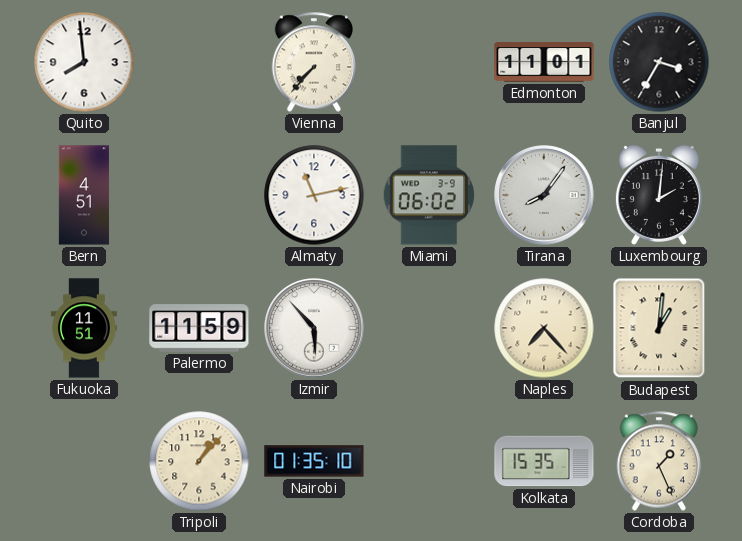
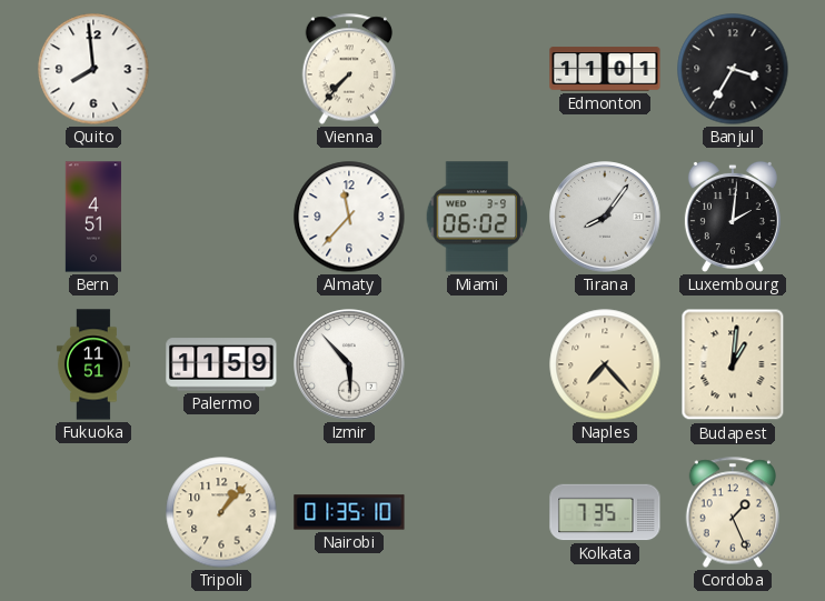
Almaty: 11:13 -> 11:37
Kolkata: 15:35 -> 7:35
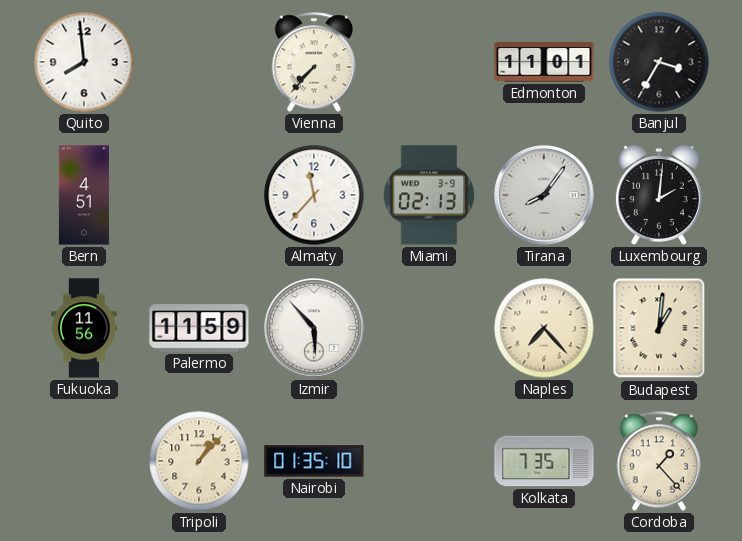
Miami: 06:02 -> 02:13
Fukuoka: 11:51 -> 11:56
Cordoba: 1:26 -> 1:23
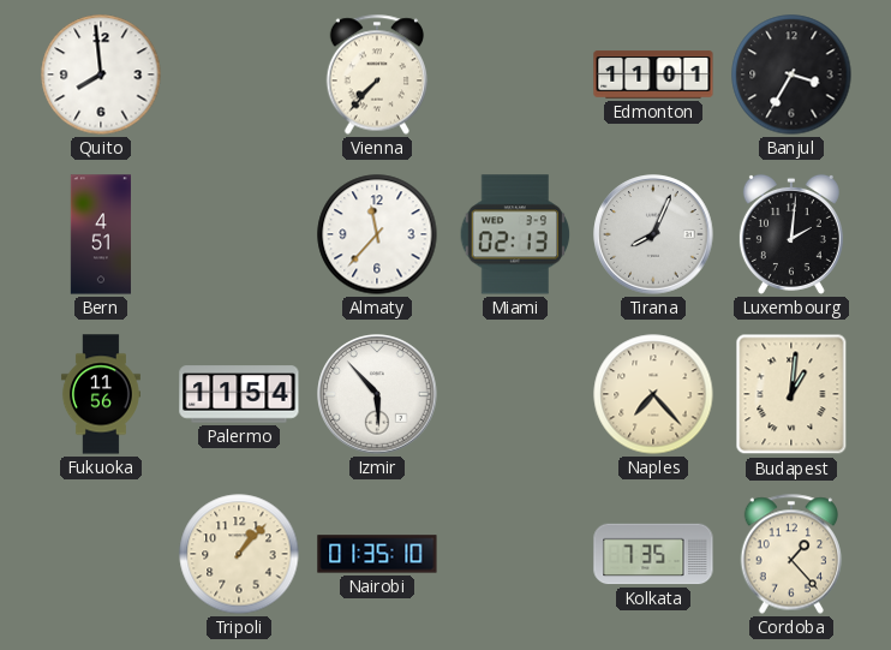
Tirana: 8:06 -> 8:04
Palermo: 11:59 -> 11:54
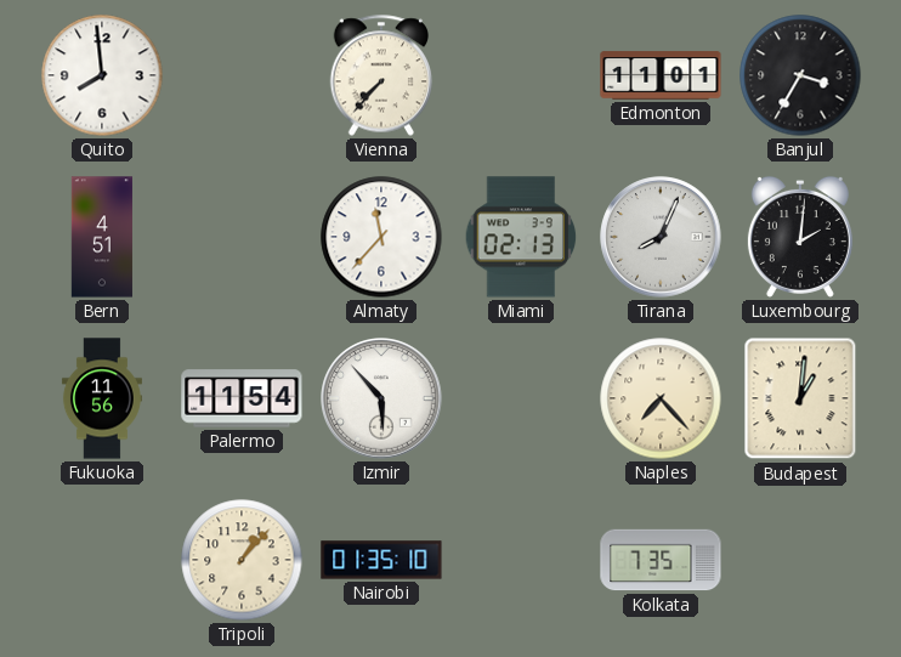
Cordoba: 1:23 -> none
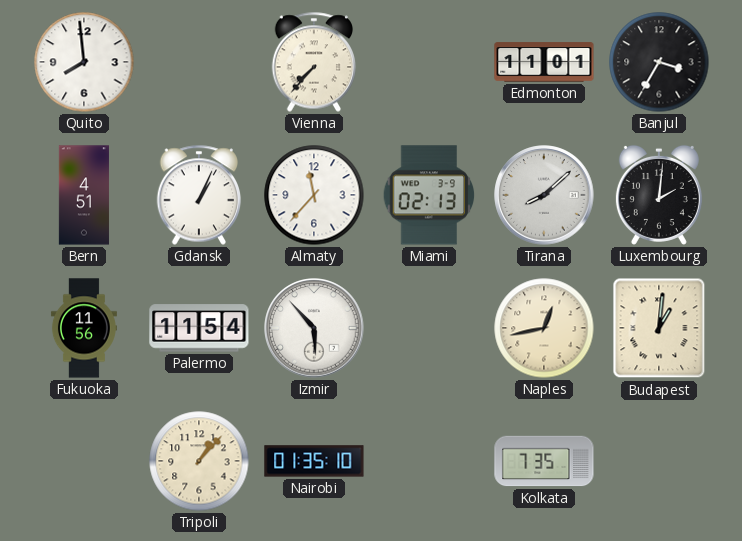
Gdansk: none -> 1:04
Tirana: 8:04 -> 8:08
Naples: 7:23 -> 12:43
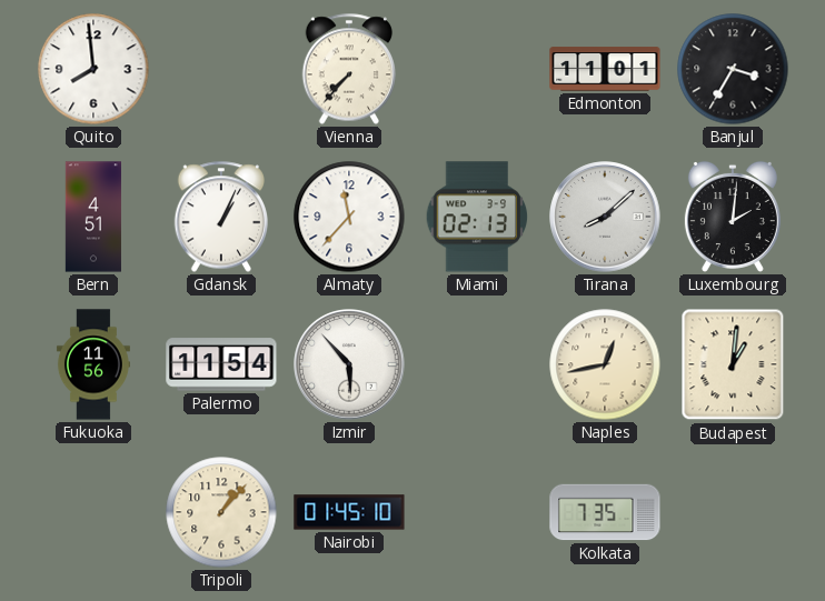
Nairobi: 01:35 -> 01:45
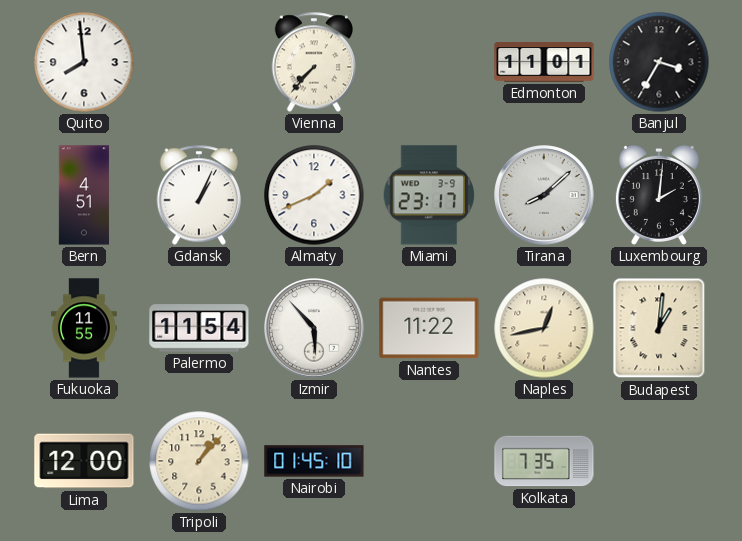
Almaty: 11:37 -> 1:41
Miami: 02:13 -> 23:17
Fukuoka: 11:56 -> 11:55
Nantes: none -> 11:22
Lima: none -> 12:00
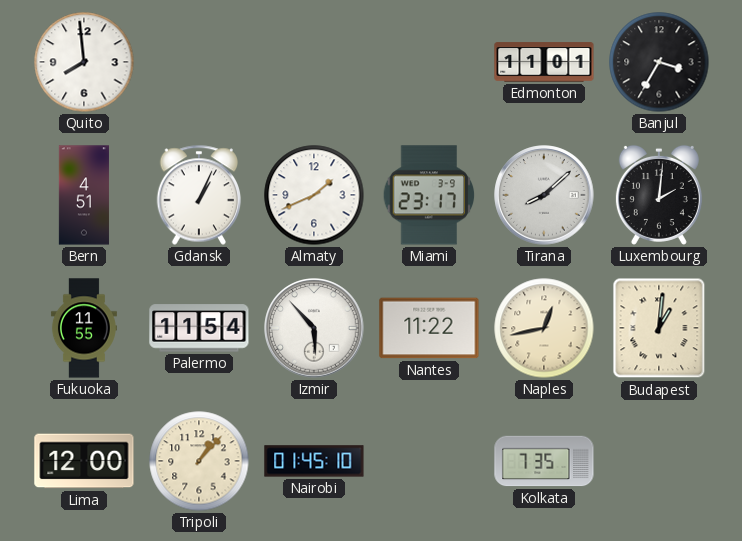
Vienna: 7:37 -> none
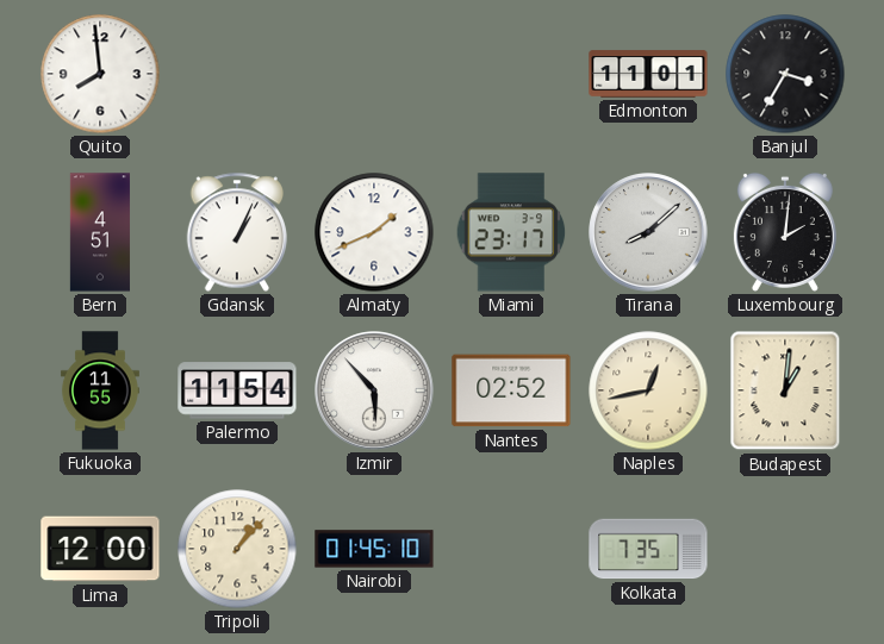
Nantes: 11:22 -> 02:52
